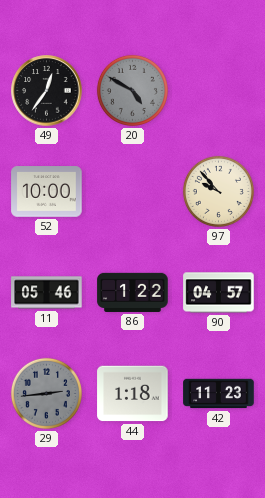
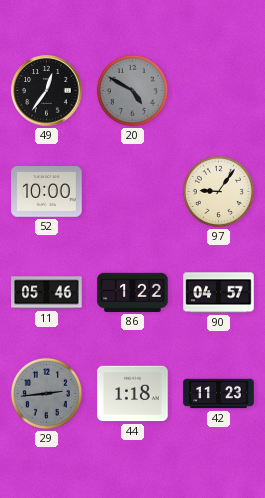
97: 9:53 -> 9:06
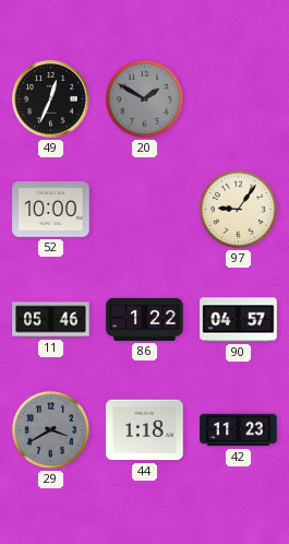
49: 12:36 -> 12:34
20: 4:50 -> 1:50
29: 2:44 -> 3:40
